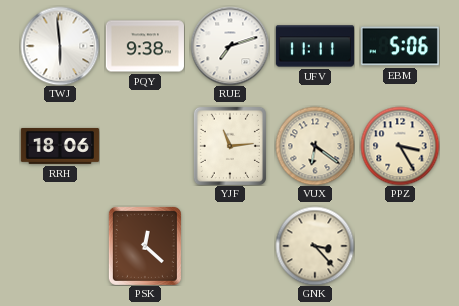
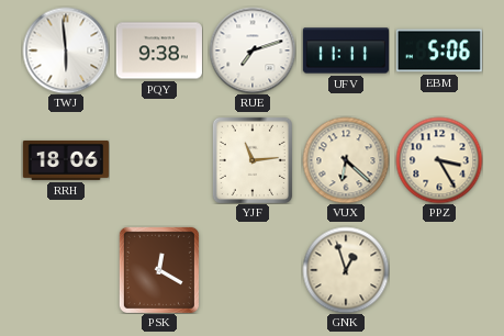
VUX: 6:21 -> 6:22
PSK: 12:22 -> 12:20
GNK: 3:23 -> 12:57
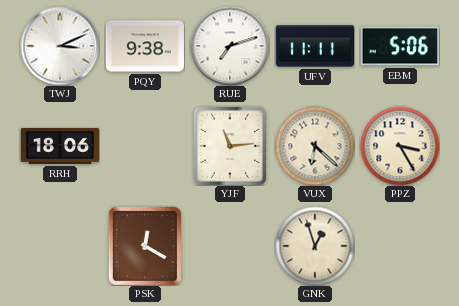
TWJ: 5:59 -> 3:11
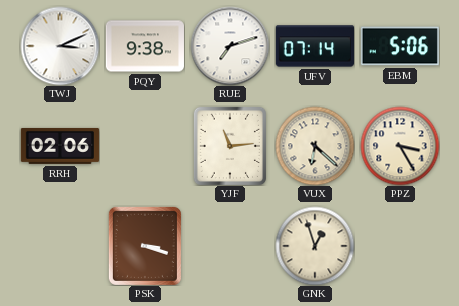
UFV: 11:11 -> 07:14
RRH: 18:06 -> 02:06
PSK: 12:20 -> 3:18
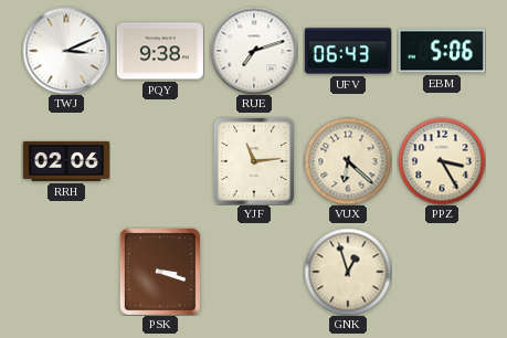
UFV: 07:14 -> 06:43
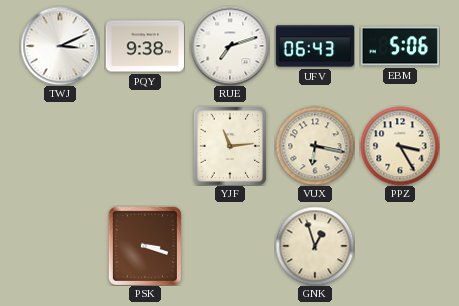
RRH: 02:06 -> none
VUX: 6:22 -> 6:17
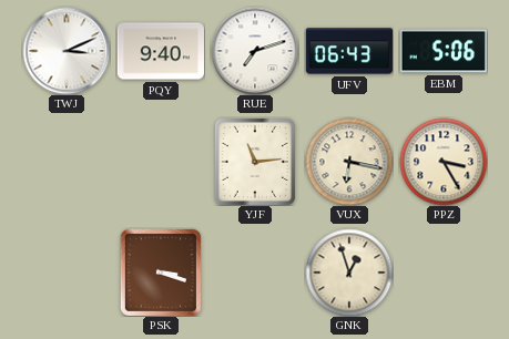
PQY: 9:38 -> 9:40
